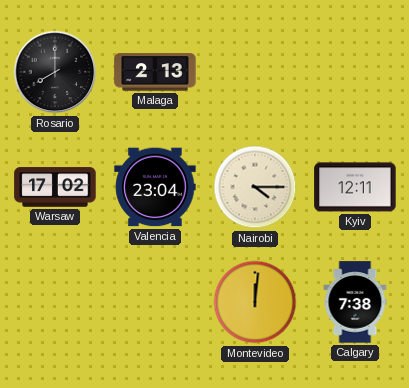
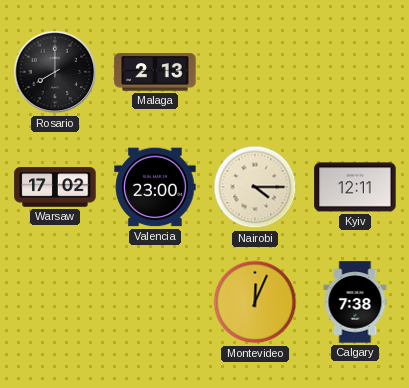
Valencia: 23:04 -> 23:00
Montevideo: 12:01 -> 12:04
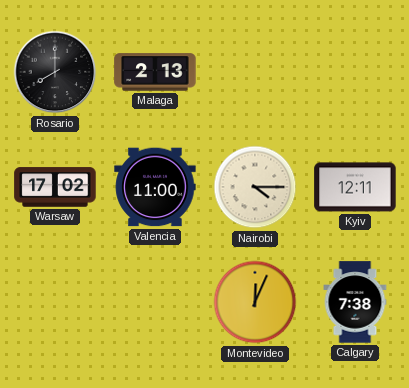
Valencia: 23:00 -> 11:00
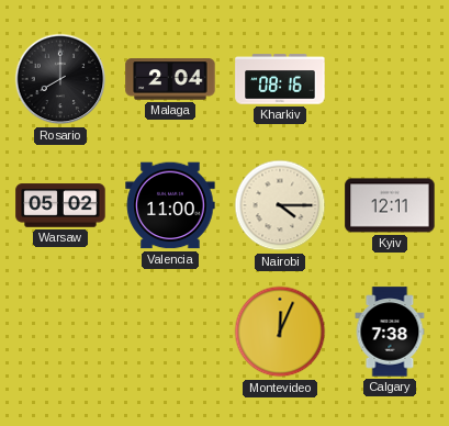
Malaga: 2:13 -> 2:04
Kharkiv: none -> 08:16
Warsaw: 17:02 -> 05:02
